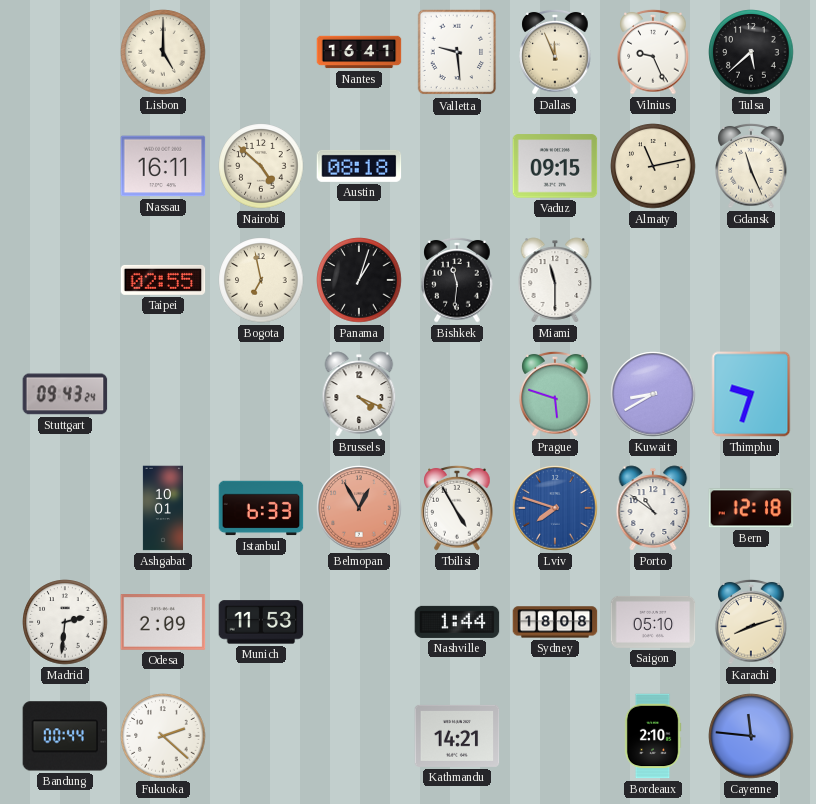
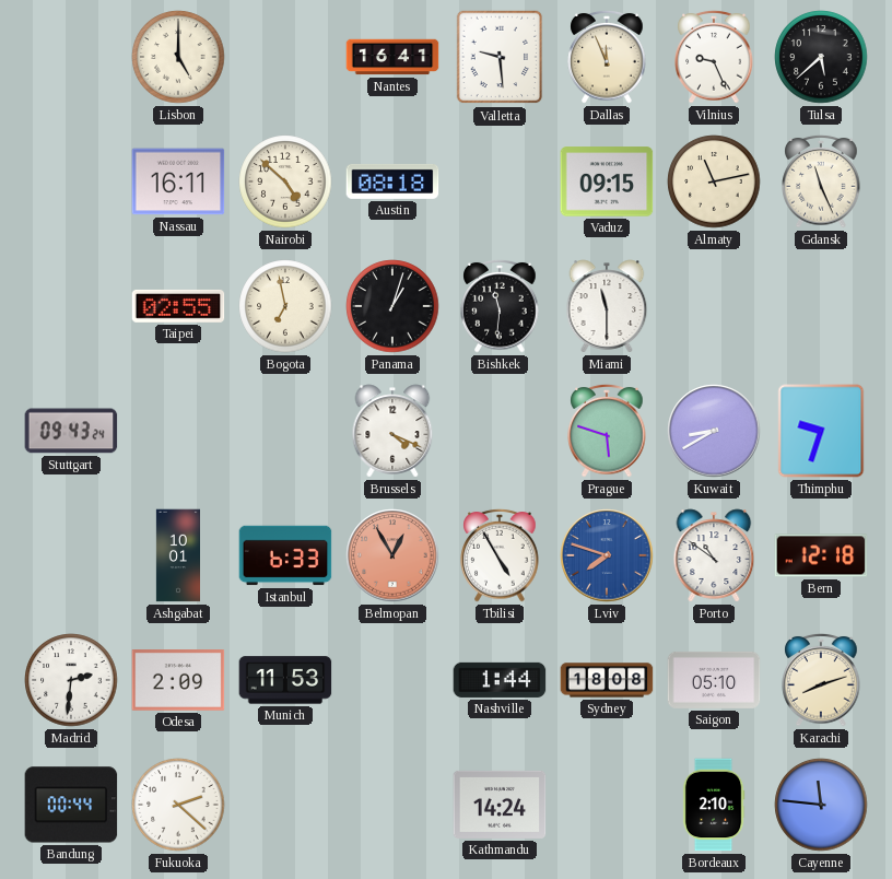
Kathmandu: 14:21 -> 14:24
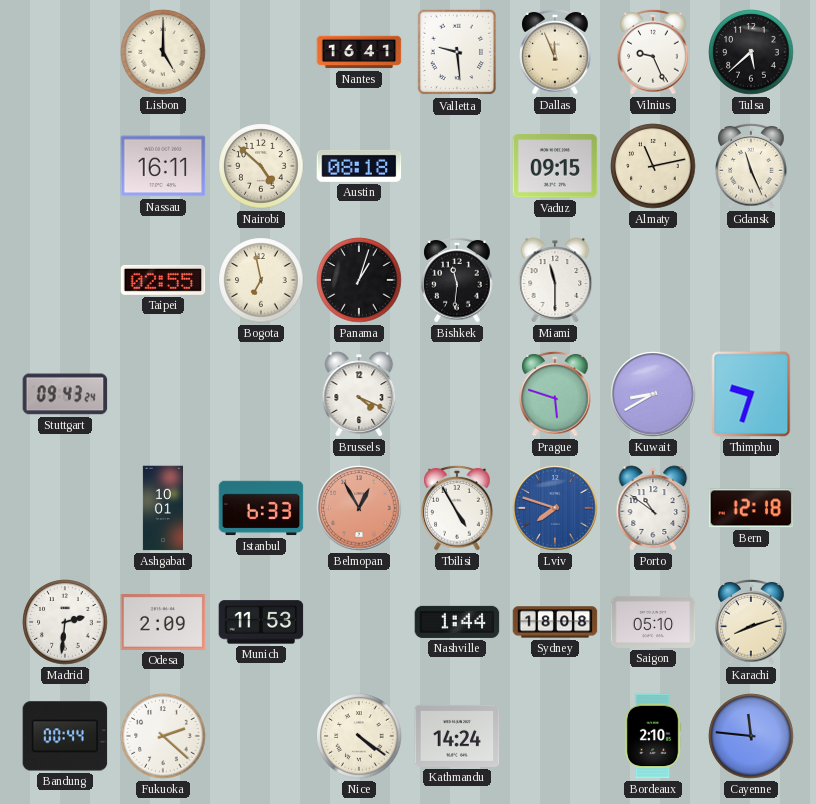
Nice: none -> 4:21
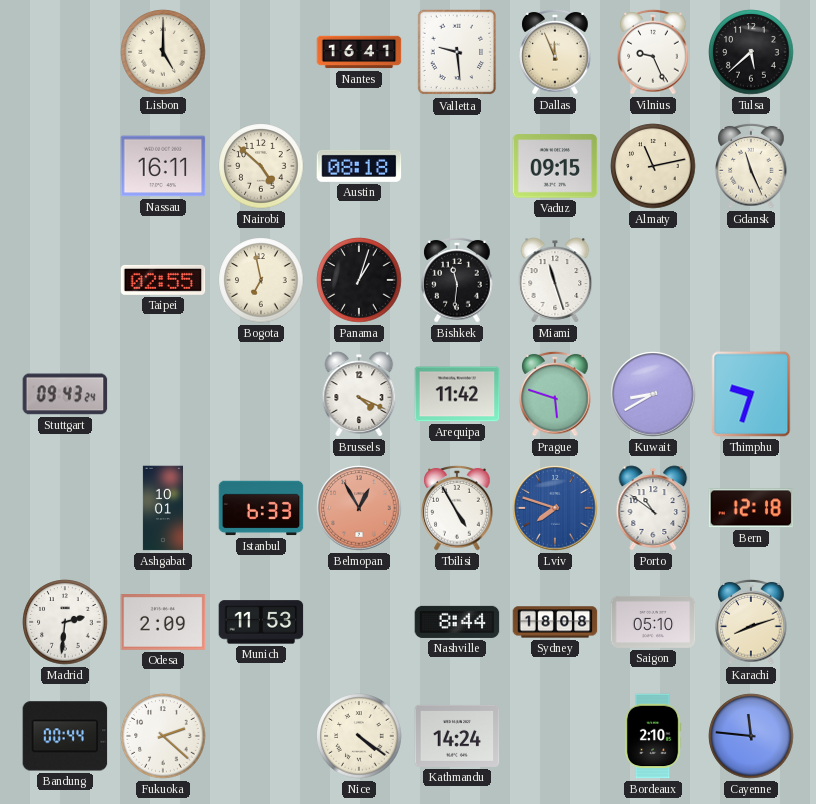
Miami: 11:30 -> 11:27
Arequipa: none -> 11:42
Nashville: 1:44 -> 8:44
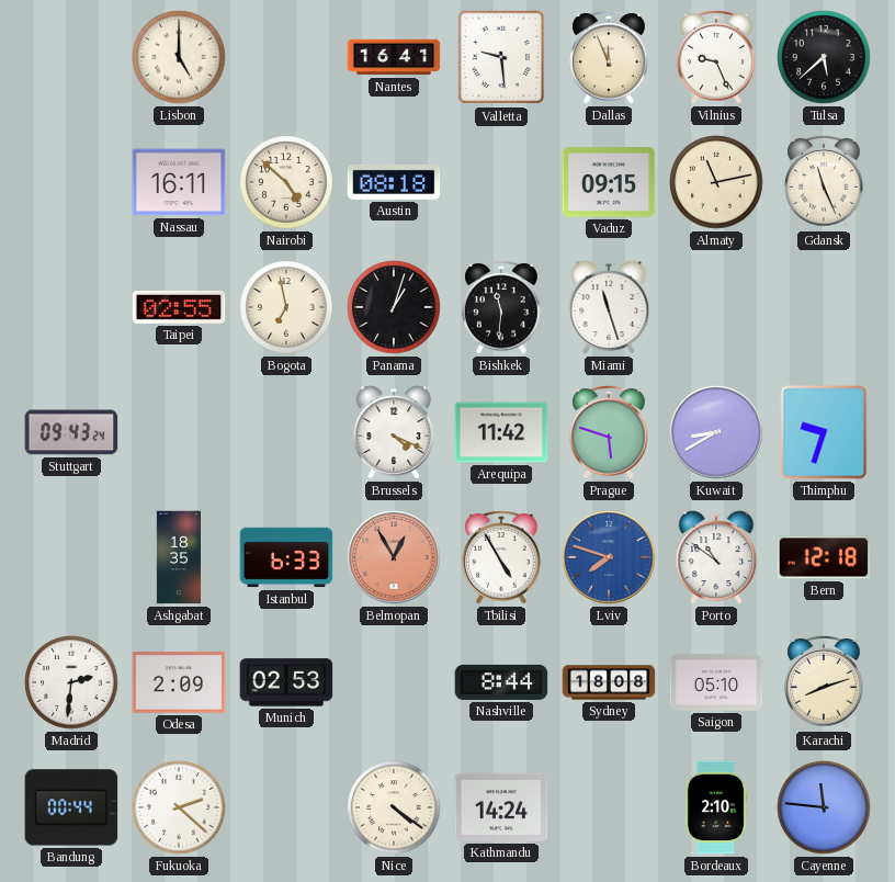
Ashgabat: 10:01 -> 18:35
Munich: 11:53 -> 02:53
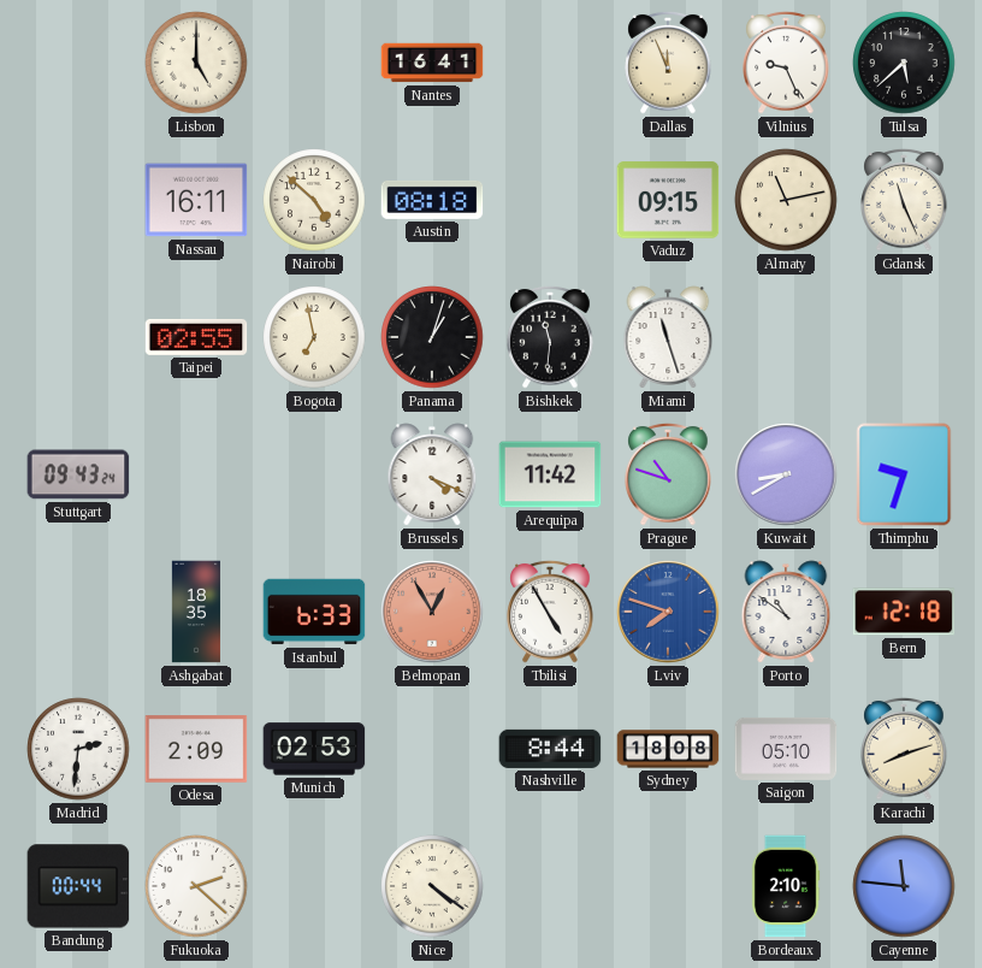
Valletta: 9:29 -> none
Prague: 5:48 -> 10:48
Kathmandu: 14:24 -> none
